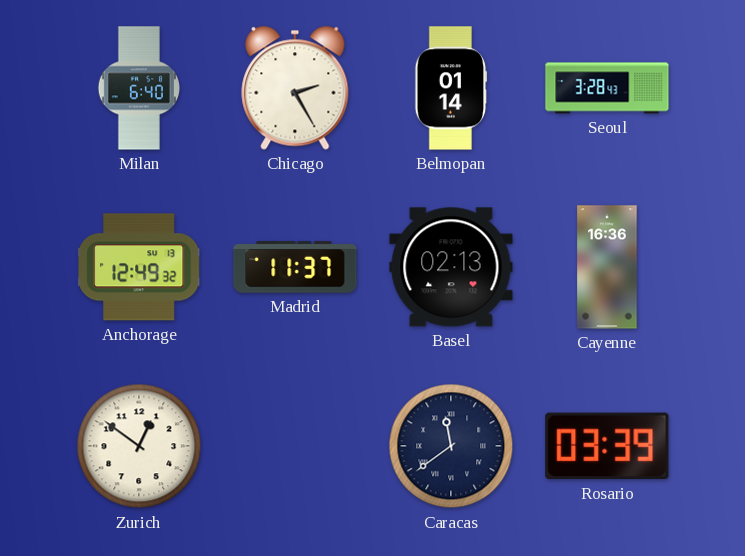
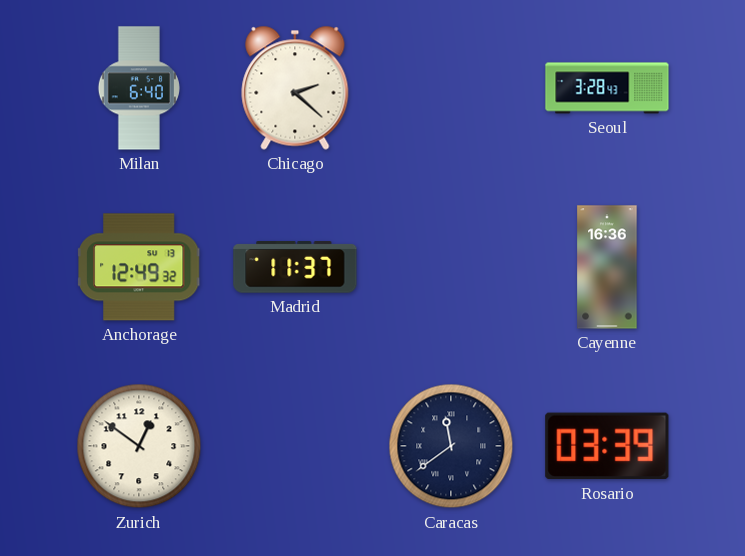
Chicago: 2:25 -> 2:22
Belmopan: 01:14 -> none
Basel: 02:13 -> none
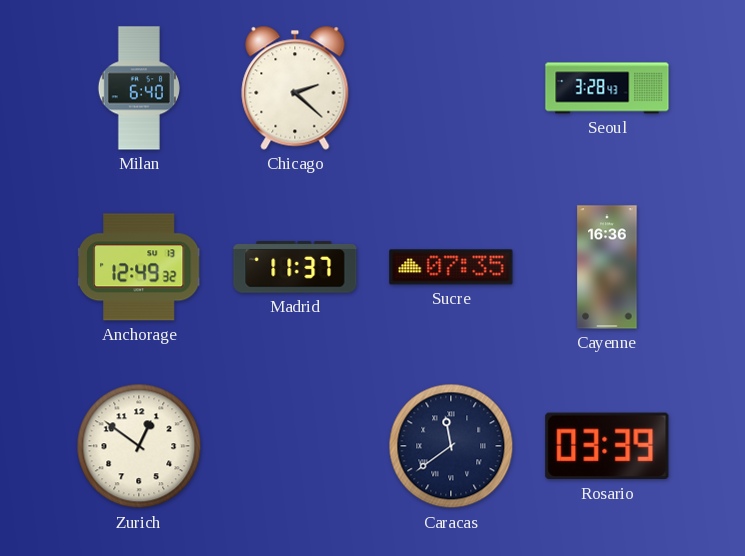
Sucre: none -> 07:35
